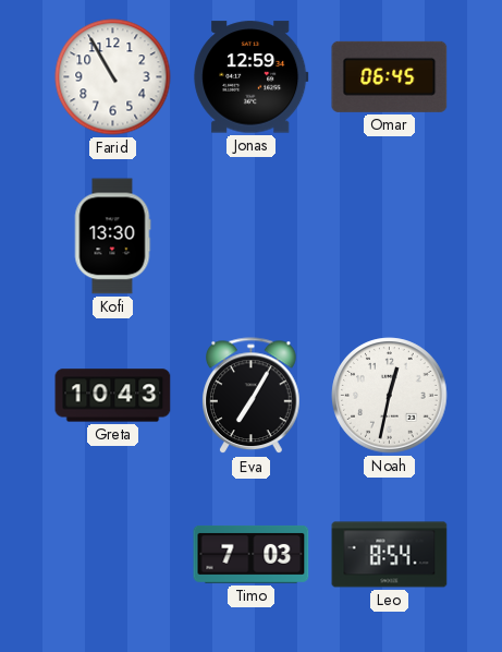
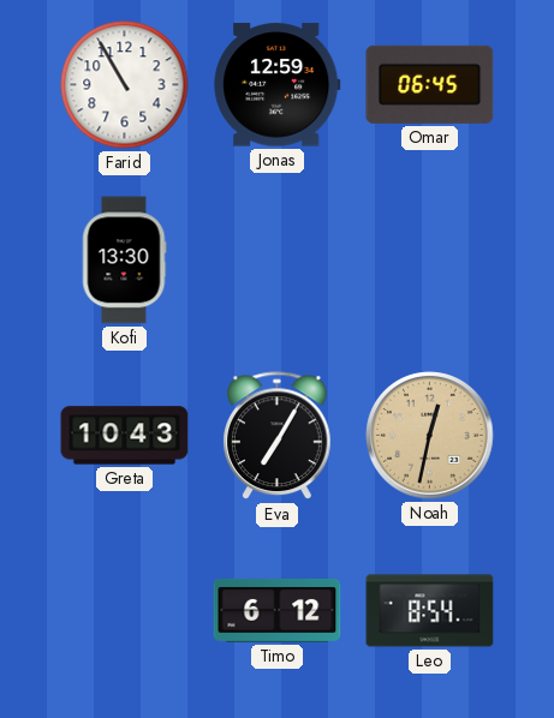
Noah dial: white -> champagne
Timo: 7:03 -> 6:12
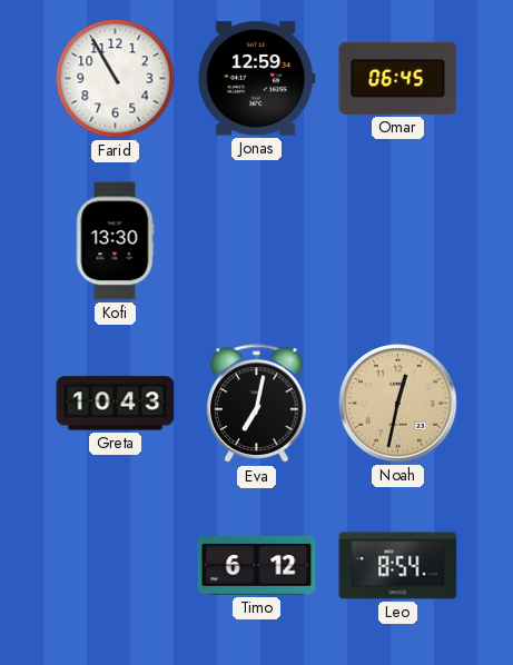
Eva: 7:05 -> 7:02
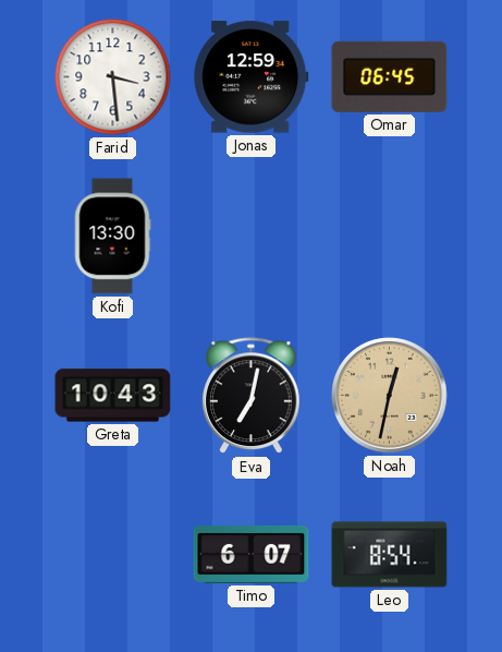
Farid: 10:55 -> 3:29
Timo: 6:12 -> 6:07
